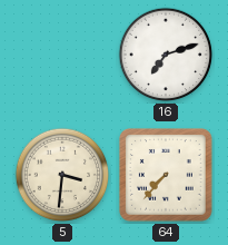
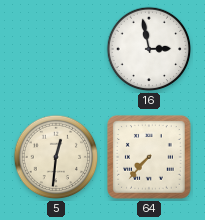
16: 7:12 -> 2:58
5: 3:31 -> 12:31
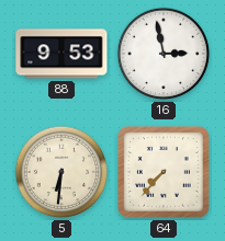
88: none -> 9:53
5: 12:31 -> 6:31
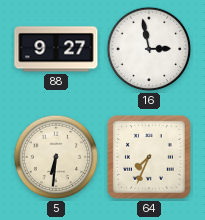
88: 9:53 -> 9:27
64: 7:37 -> 7:34
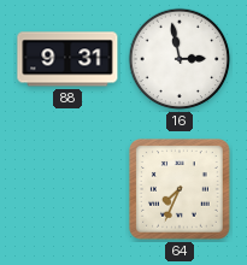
88: 9:27 -> 9:31
5: 6:31 -> none
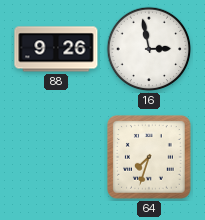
88: 9:31 -> 9:26
64: 7:34 -> 7:33
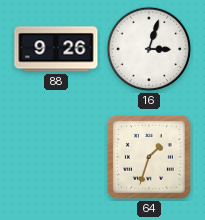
16: 2:58 -> 3:03
64: 7:33 -> 1:33
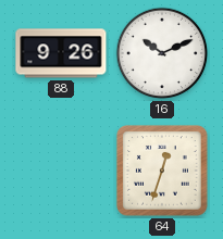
16: 3:03 -> 10:11
64: 1:33 -> 12:33
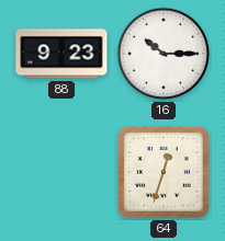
88: 9:26 -> 9:23
16: 10:11 -> 10:15
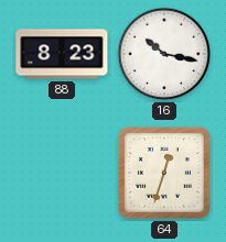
88: 9:23 -> 8:23
16: 10:15 -> 10:17
